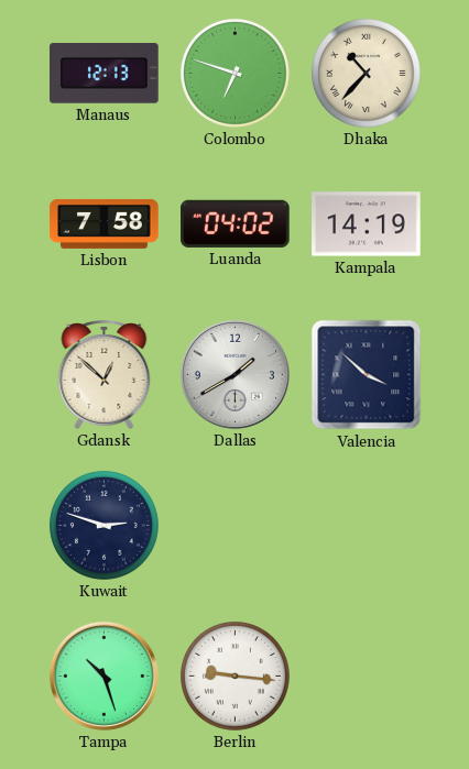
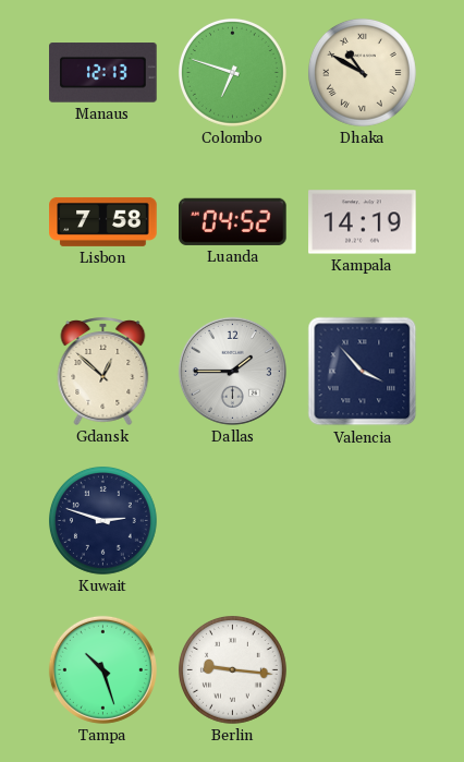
Dhaka: 10:37 -> 10:50
Luanda: 04:02 -> 04:52
Dallas: 1:40 -> 1:45
Valencia: 3:52 -> 3:53
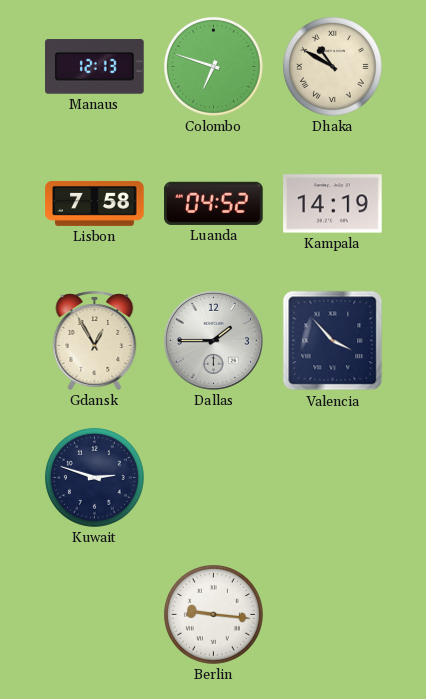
Gdansk: 12:52 -> 12:55
Tampa: 10:27 -> none
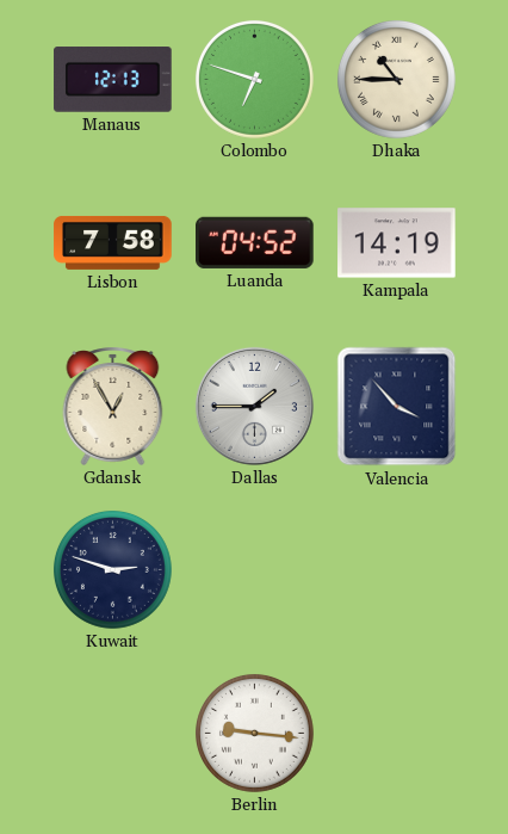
Dhaka: 10:50 -> 10:45
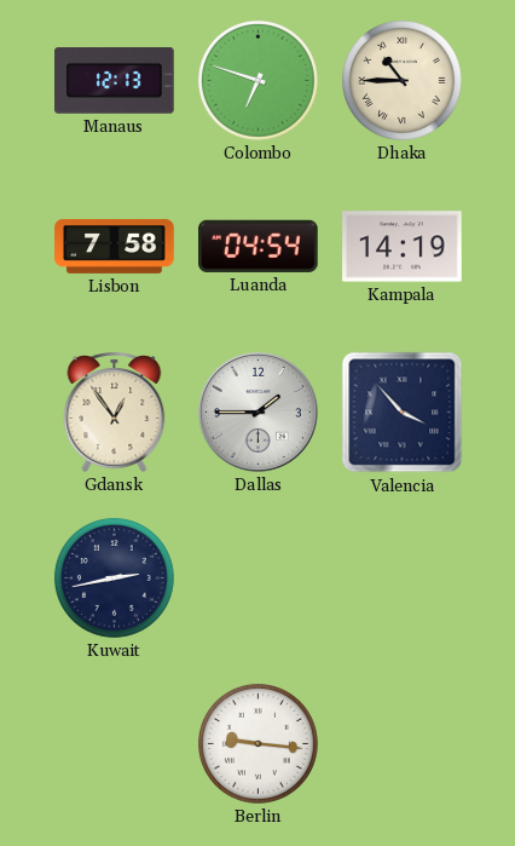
Luanda: 04:52 -> 04:54
Gdansk: 12:55 -> 12:54
Kuwait: 2:48 -> 2:43
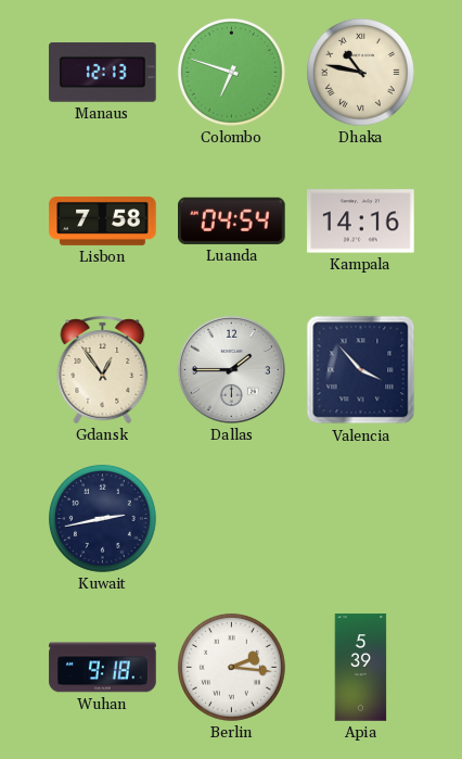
Dhaka: 10:45 -> 10:47
Kampala: 14:19 -> 14:16
Wuhan: none -> 9:18
Berlin: 9:16 -> 2:16
Apia: none -> 5:39
